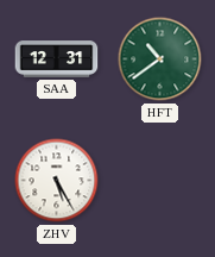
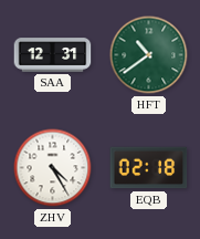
ZHV: 5:25 -> 4:25
EQB: none -> 02:18
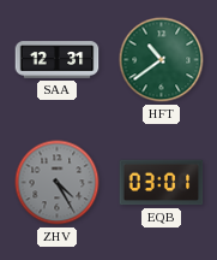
ZHV dial: white -> grey
EQB: 02:18 -> 03:01
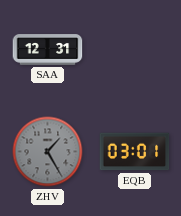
HFT: 10:39 -> none
ZHV: 4:25 -> 1:25
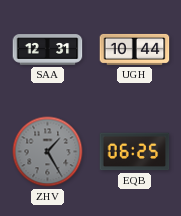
UGH: none -> 10:44
EQB: 03:01 -> 06:25
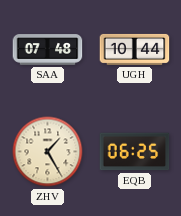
SAA: 12:31 -> 07:48
ZHV dial: grey -> cream
